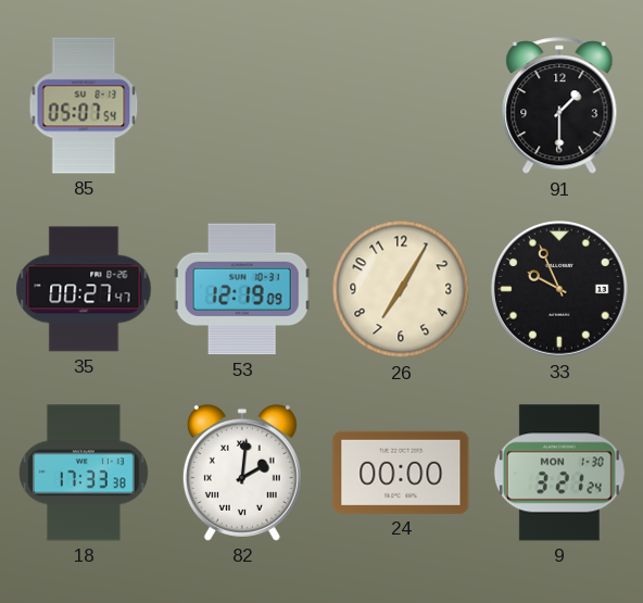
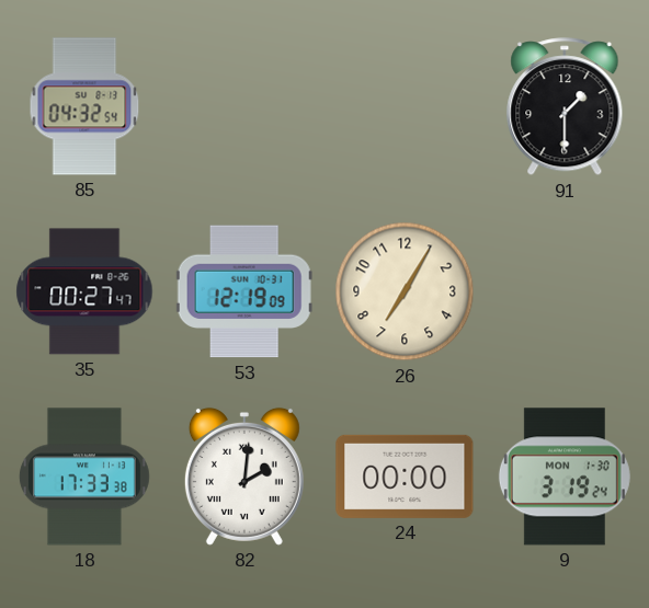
85: 05:07 -> 04:32
33: 9:56 -> none
9: 3:21 -> 3:19
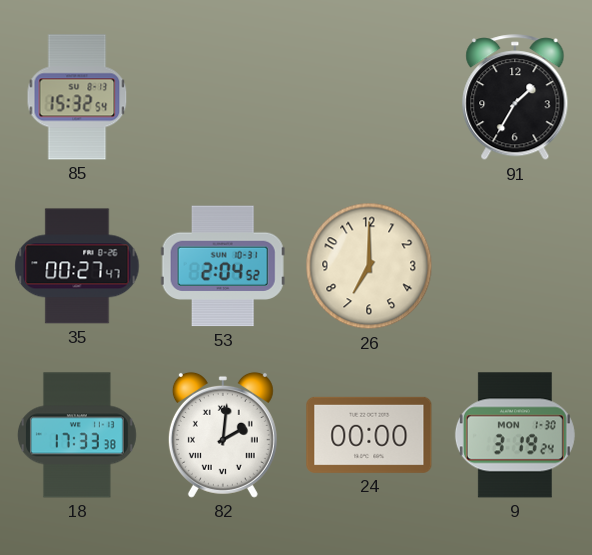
85: 04:32 -> 15:32
91: 1:30 -> 1:35
53: 12:19 -> 2:04
26: 7:05 -> 7:00
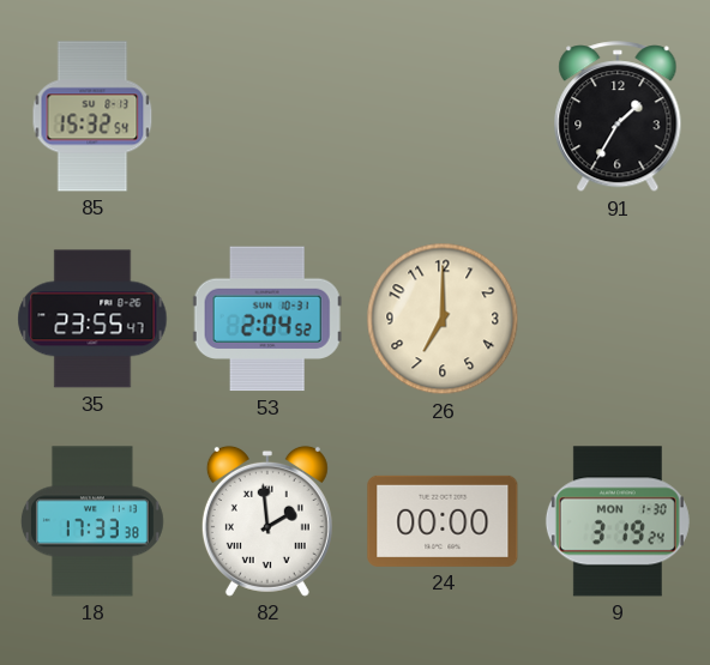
35: 00:27 -> 23:55
82: 2:01 -> 1:59
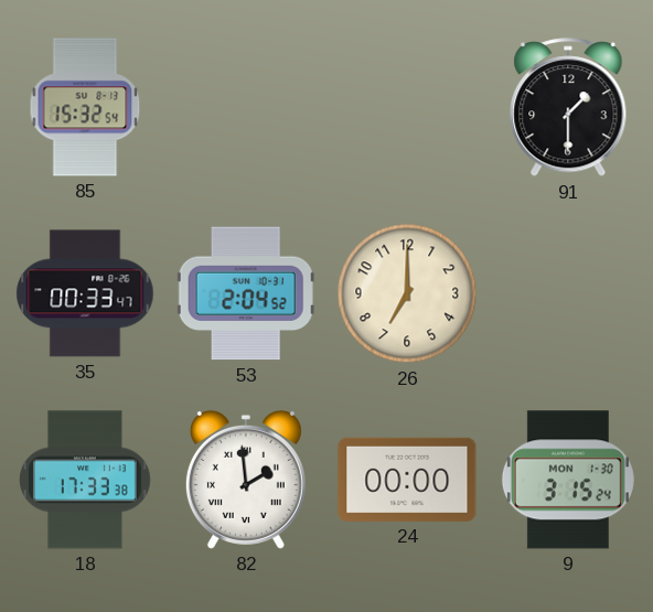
91: 1:35 -> 1:30
35: 23:55 -> 00:33
9: 3:19 -> 3:15
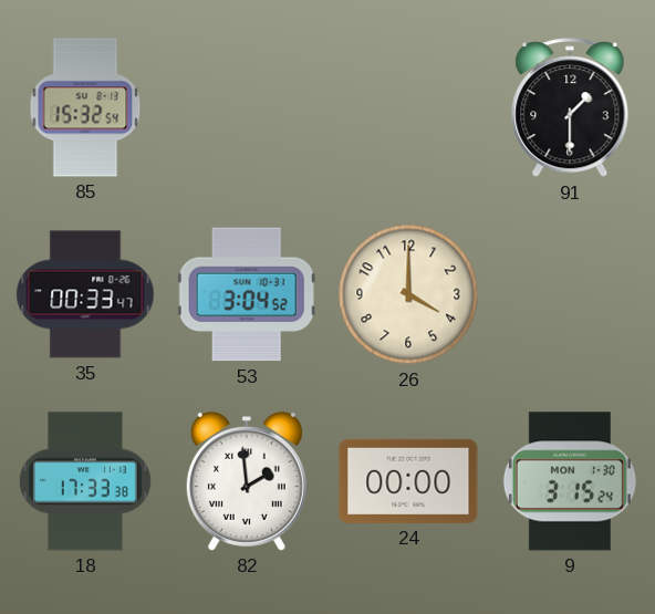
53: 2:04 -> 3:04
26: 7:00 -> 4:00
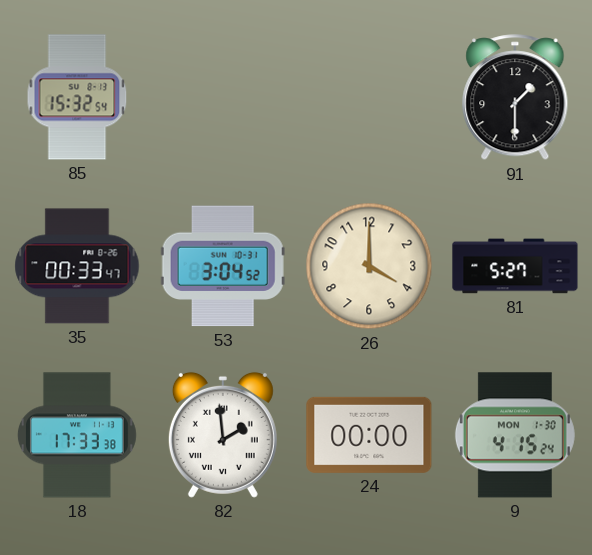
81: none -> 5:27
9: 3:15 -> 4:15
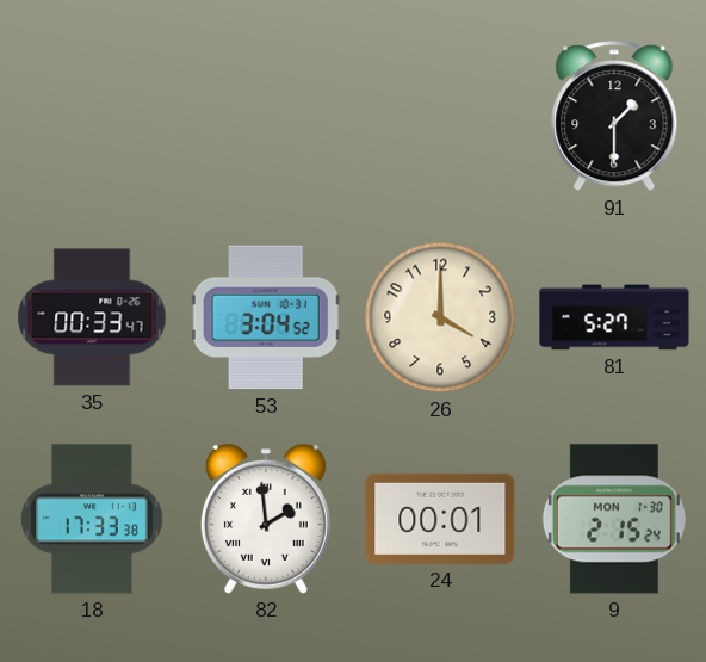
85: 15:32 -> none
24: 00:00 -> 00:01
9: 4:15 -> 2:15
